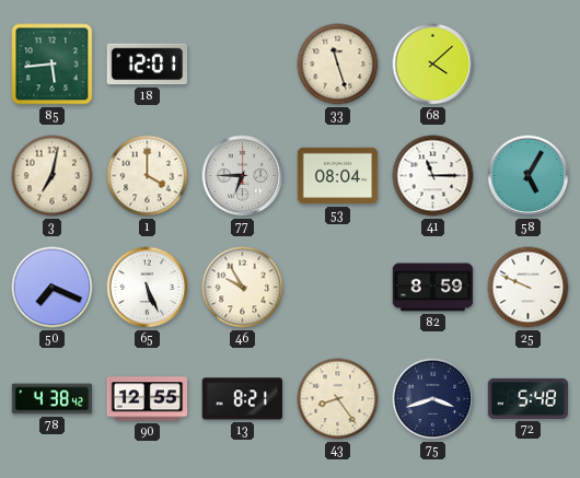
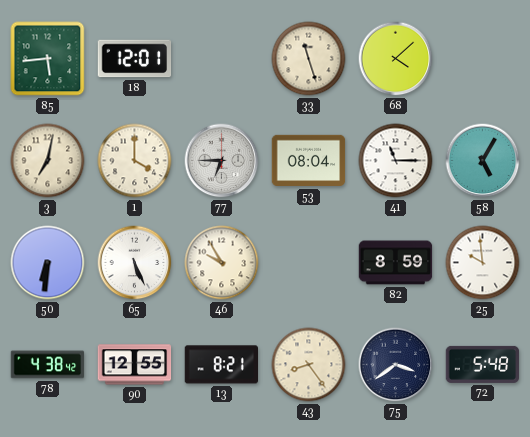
50: 7:19 -> 6:31
25: 9:49 -> 9:59
75: 3:42 -> 3:39
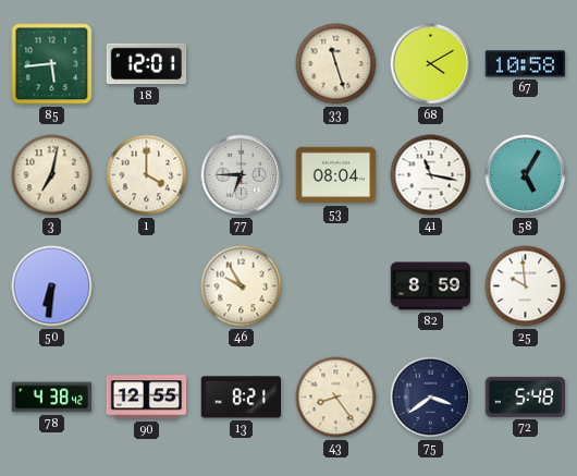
68: 4:08 -> 4:10
67: none -> 10:58
41: 11:15 -> 11:17
65: 5:26 -> none
